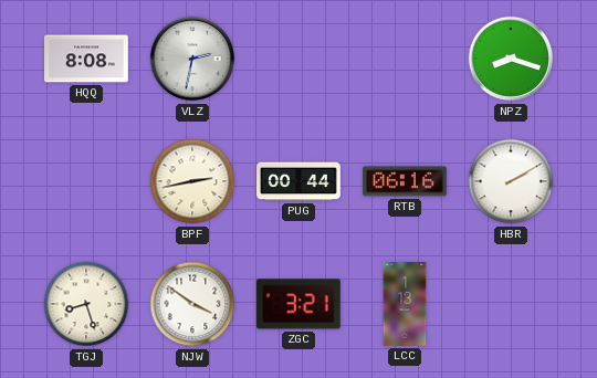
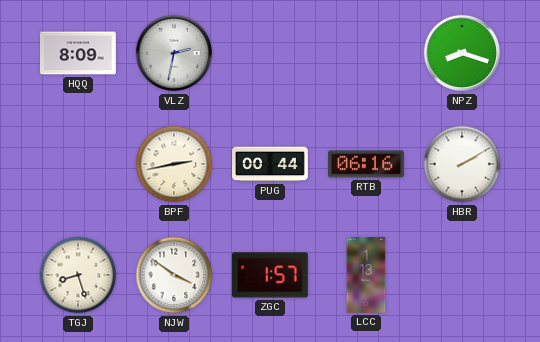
HQQ: 8:08 -> 8:09
ZGC: 3:21 -> 1:57
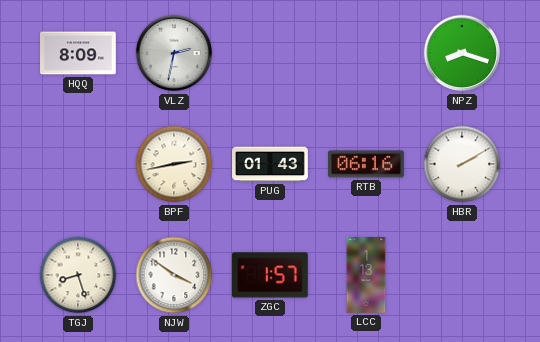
PUG: 00:44 -> 01:43
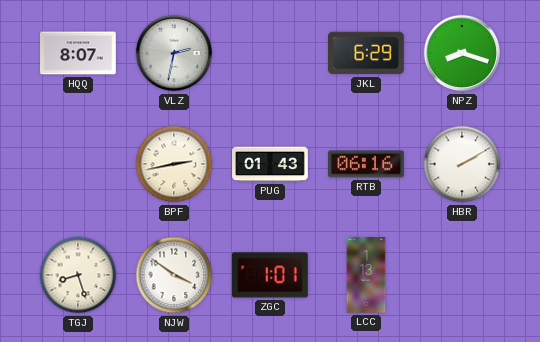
HQQ: 8:09 -> 8:07
JKL: none -> 6:29
ZGC: 1:57 -> 1:01
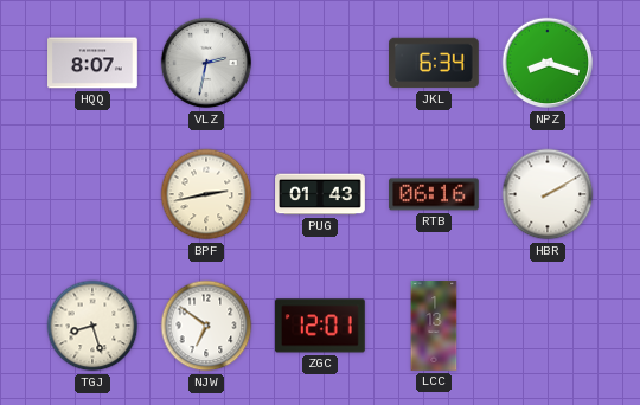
JKL: 6:29 -> 6:34
NJW: 3:51 -> 6:51
ZGC: 1:01 -> 12:01
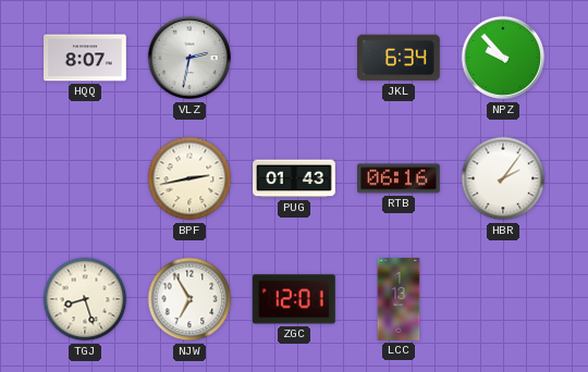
NPZ: 8:18 -> 9:53
HBR: 2:10 -> 2:06
NJW: 6:51 -> 6:55
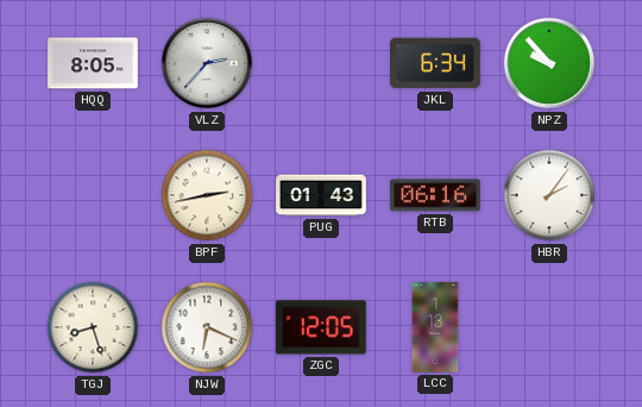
HQQ: 8:07 -> 8:05
VLZ: 2:32 -> 2:37
NJW: 6:55 -> 6:19
ZGC: 12:01 -> 12:05
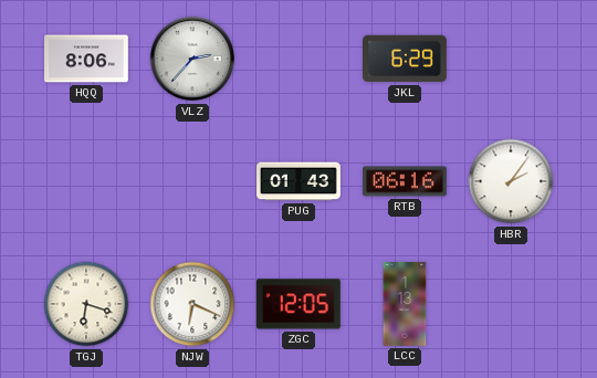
HQQ: 8:05 -> 8:06
JKL: 6:34 -> 6:29
NPZ: 9:53 -> none
BPF: 2:43 -> none
TGJ: 8:27 -> 6:18
